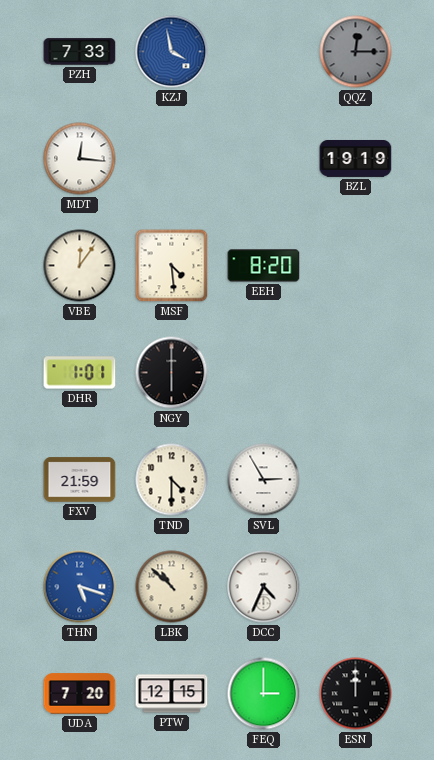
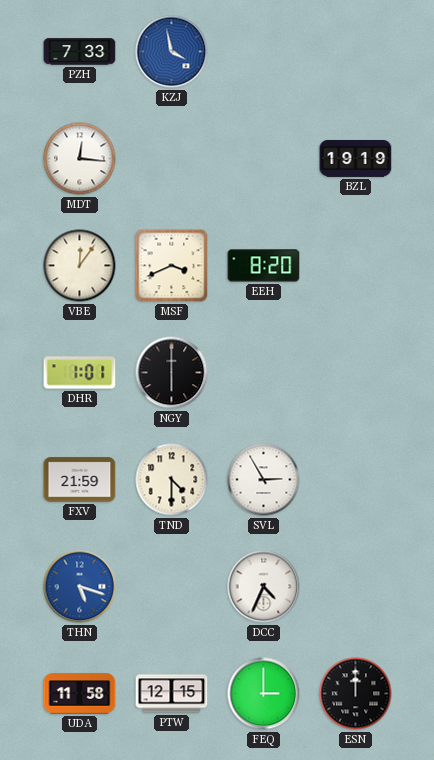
QQZ: 12:15 -> none
MSF: 4:29 -> 3:41
LBK: 10:52 -> none
UDA: 7:20 -> 11:58
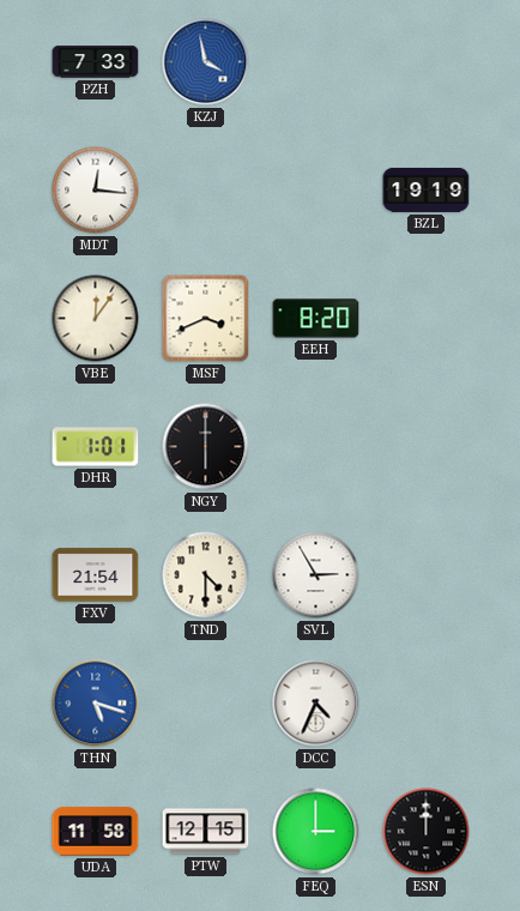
FXV: 21:59 -> 21:54
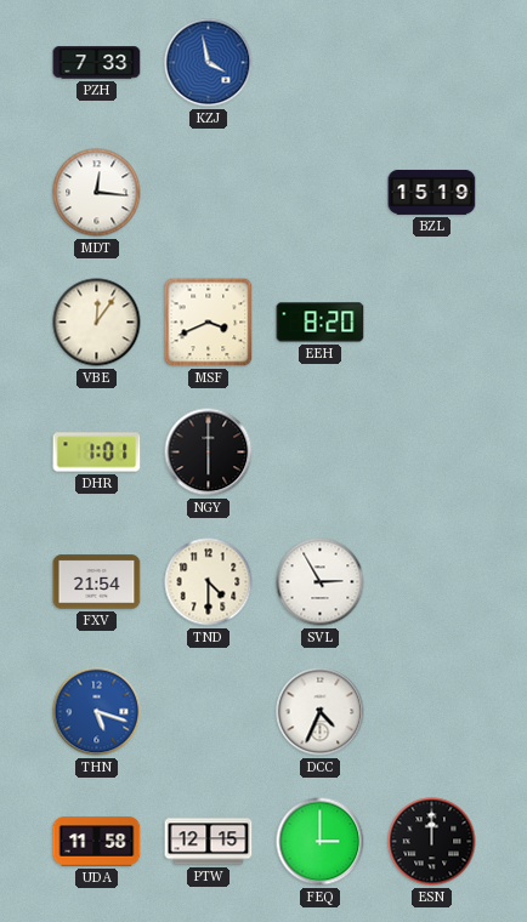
BZL: 19:19 -> 15:19
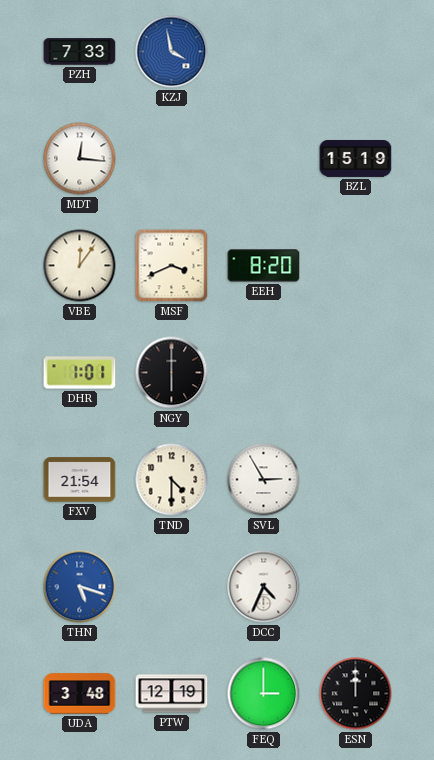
UDA: 11:58 -> 3:48
PTW: 12:15 -> 12:19
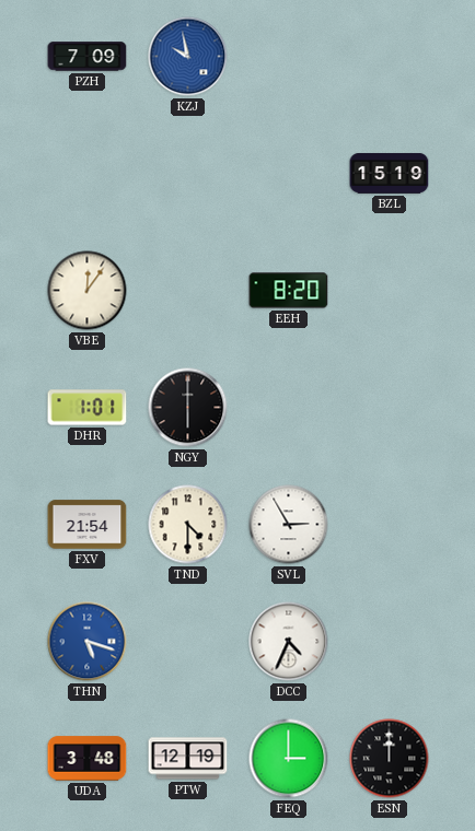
PZH: 7:33 -> 7:09
KZJ: 3:58 -> 9:58
MDT: 12:16 -> none
MSF: 3:41 -> none
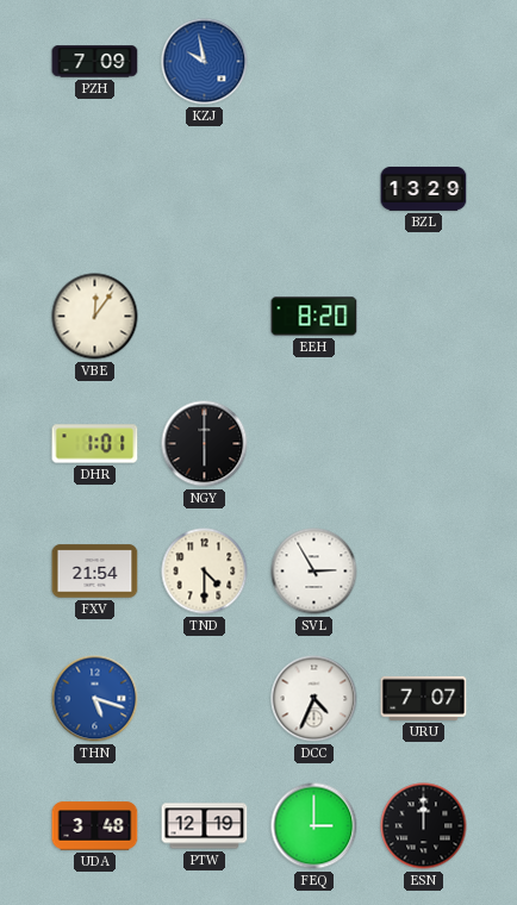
BZL: 15:19 -> 13:29
URU: none -> 7:07
